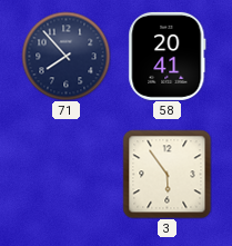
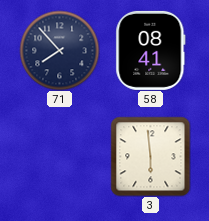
58: 20:41 -> 08:41
3: 5:54 -> 5:59
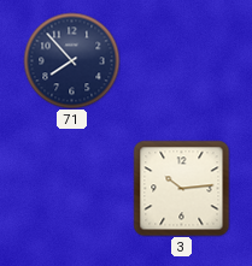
58: 08:41 -> none
3: 5:59 -> 10:14
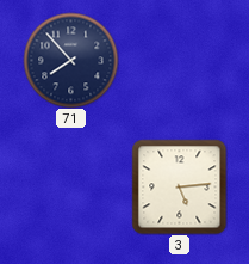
3: 10:14 -> 5:14
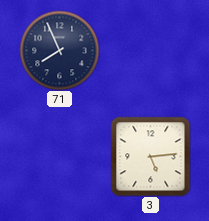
71: 7:53 -> 7:56
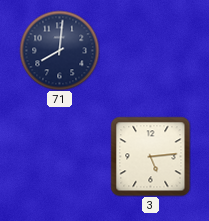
71: 7:56 -> 8:01
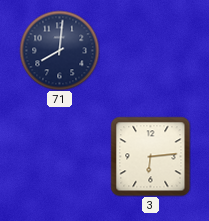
3: 5:14 -> 6:14
